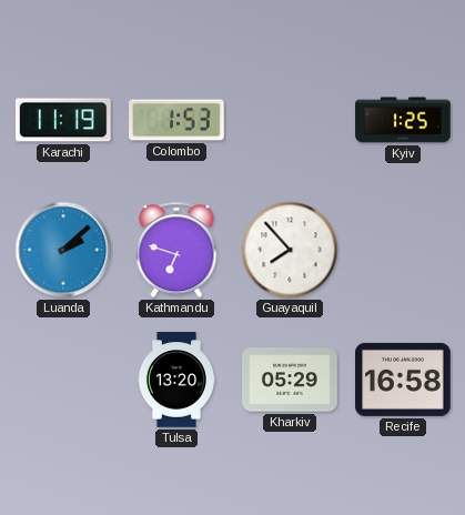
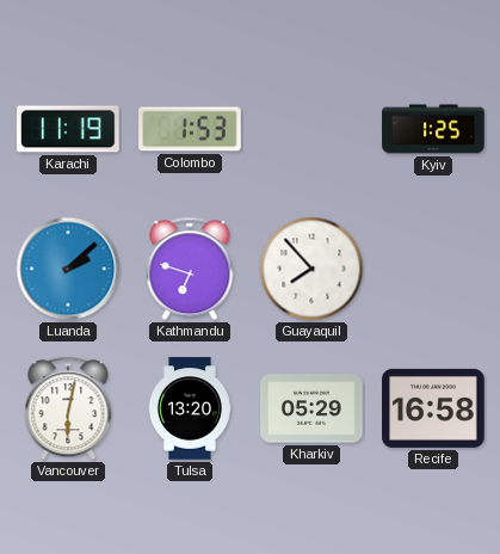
Vancouver: none -> 6:02
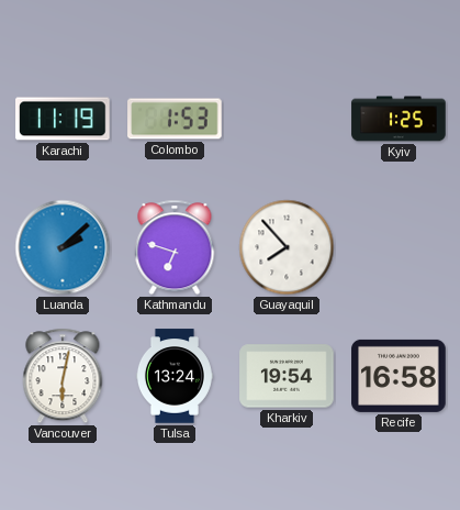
Tulsa: 13:20 -> 13:24
Kharkiv: 05:29 -> 19:54
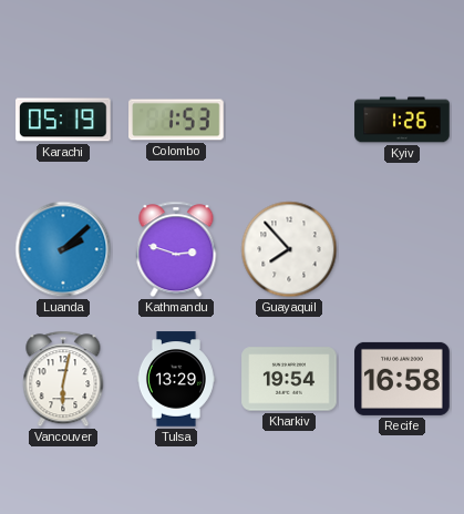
Karachi: 11:19 -> 05:19
Kyiv: 1:25 -> 1:26
Kathmandu: 6:48 -> 2:48
Tulsa: 13:24 -> 13:29
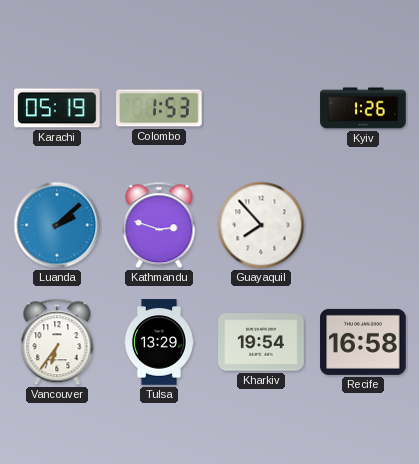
Vancouver: 6:02 -> 6:36
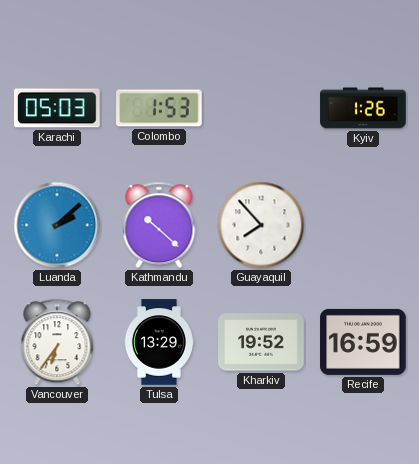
Karachi: 05:19 -> 05:03
Kathmandu: 2:48 -> 10:22
Kharkiv: 19:54 -> 19:52
Recife: 16:58 -> 16:59
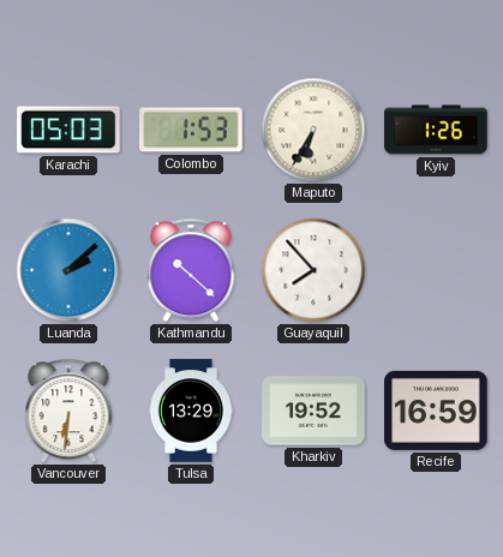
Maputo: none -> 6:35
Vancouver: 6:36 -> 6:31
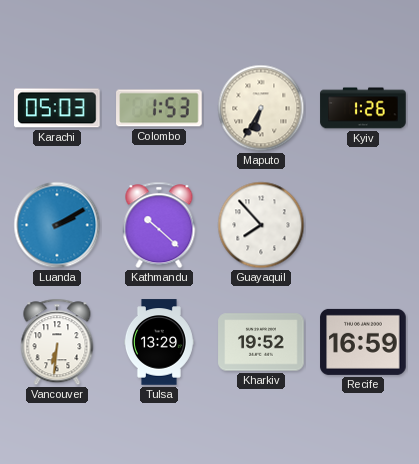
Luanda: 2:08 -> 2:10
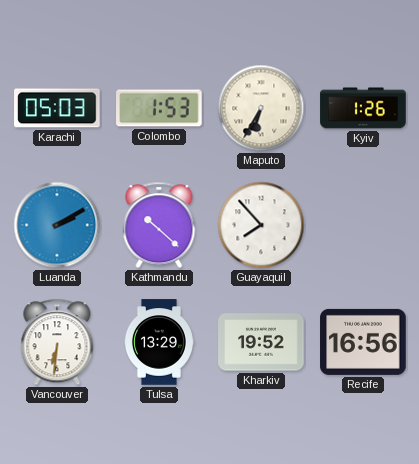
Recife: 16:59 -> 16:56
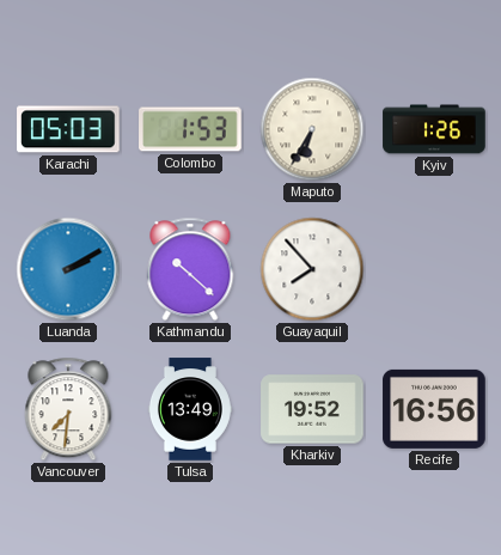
Vancouver: 6:31 -> 7:31
Tulsa: 13:29 -> 13:49
